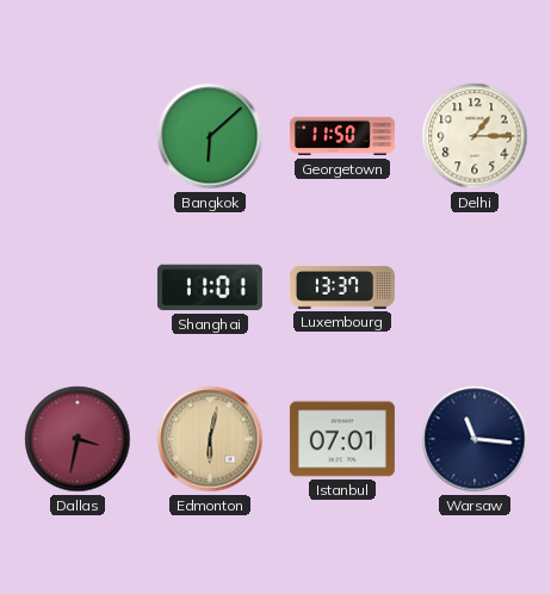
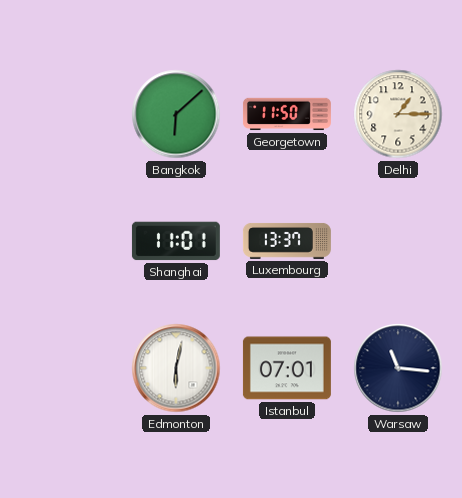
Dallas: 3:32 -> none
Edmonton dial: champagne -> white
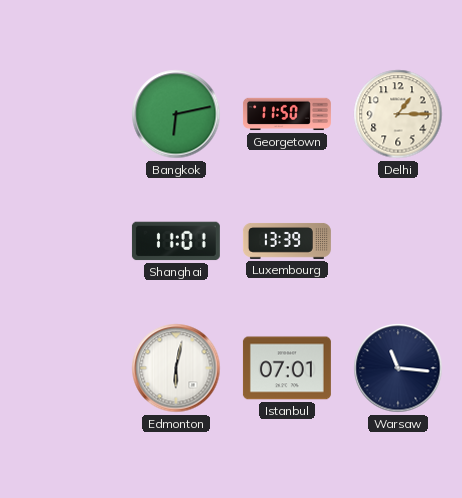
Bangkok: 6:08 -> 6:13
Luxembourg: 13:37 -> 13:39
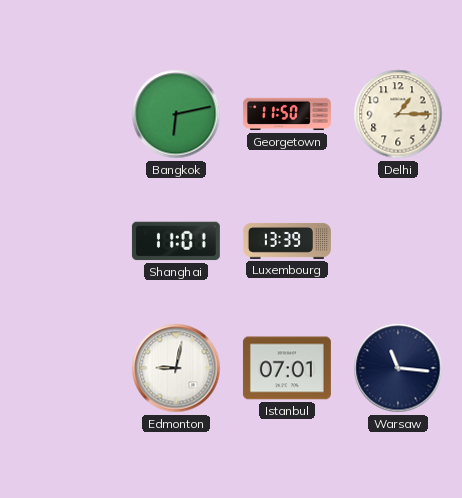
Edmonton: 6:02 -> 9:02
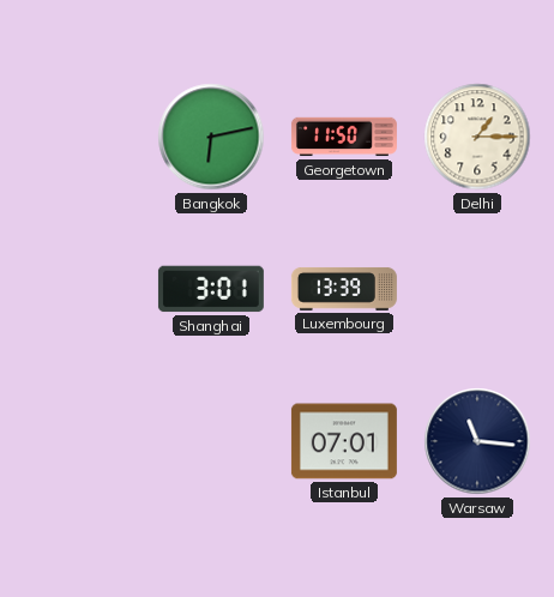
Shanghai: 11:01 -> 3:01
Edmonton: 9:02 -> none
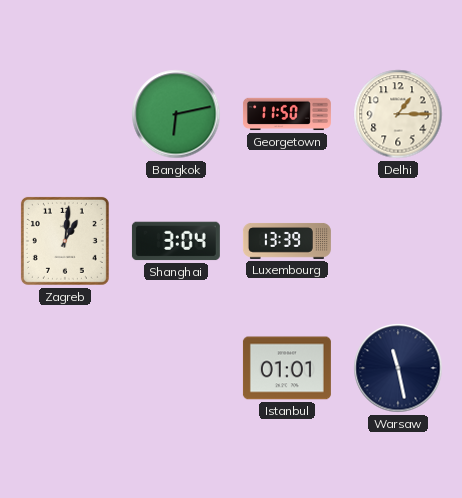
Zagreb: none -> 1:01
Shanghai: 3:01 -> 3:04
Istanbul: 07:01 -> 01:01
Warsaw: 11:16 -> 11:28
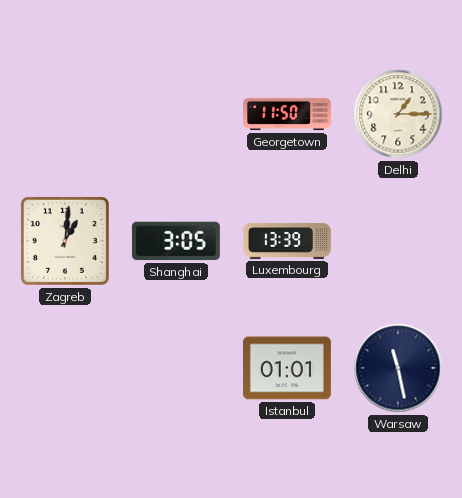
Bangkok: 6:13 -> none
Shanghai: 3:04 -> 3:05
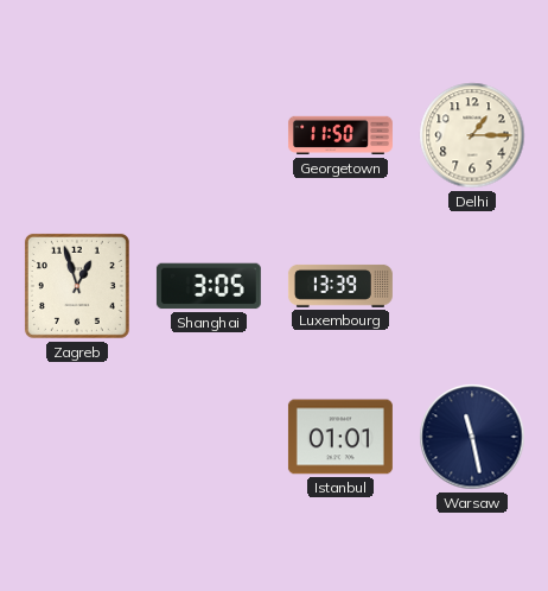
Zagreb: 1:01 -> 12:57
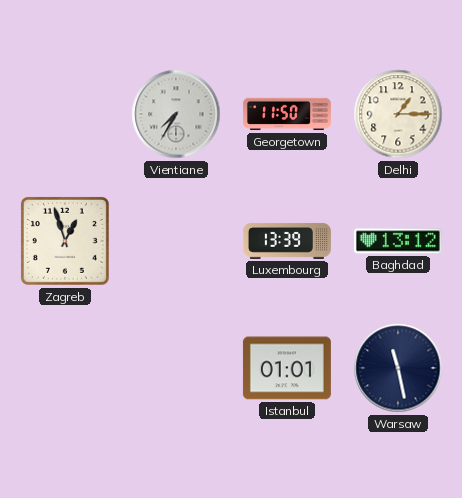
Vientiane: none -> 7:35
Shanghai: 3:05 -> none
Baghdad: none -> 13:12
